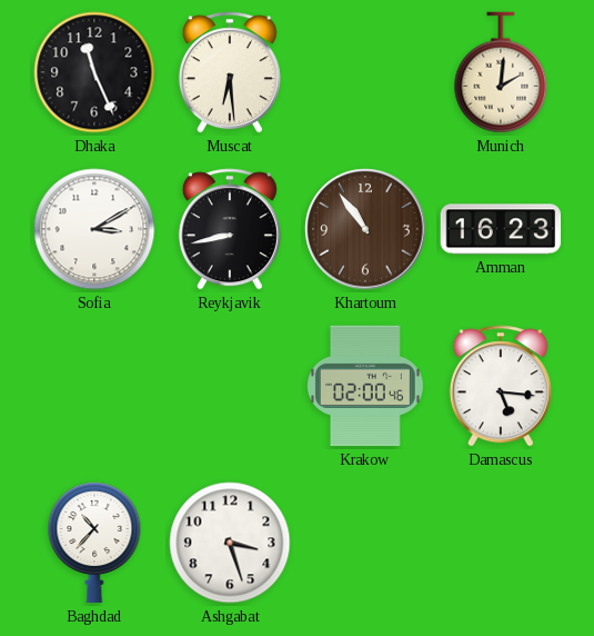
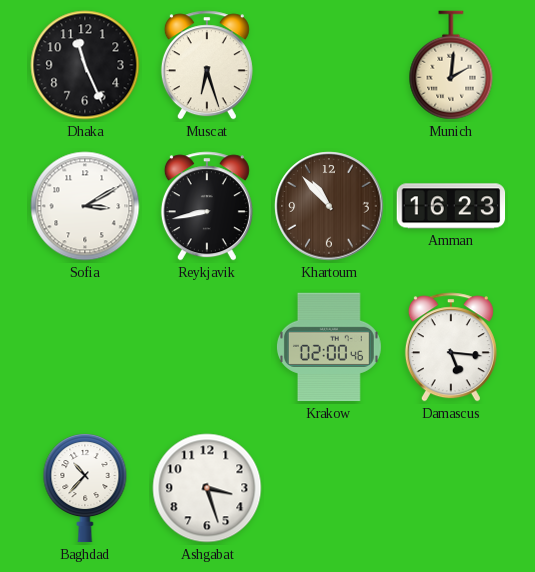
Muscat: 6:29 -> 6:27
Khartoum: 10:54 -> 10:53
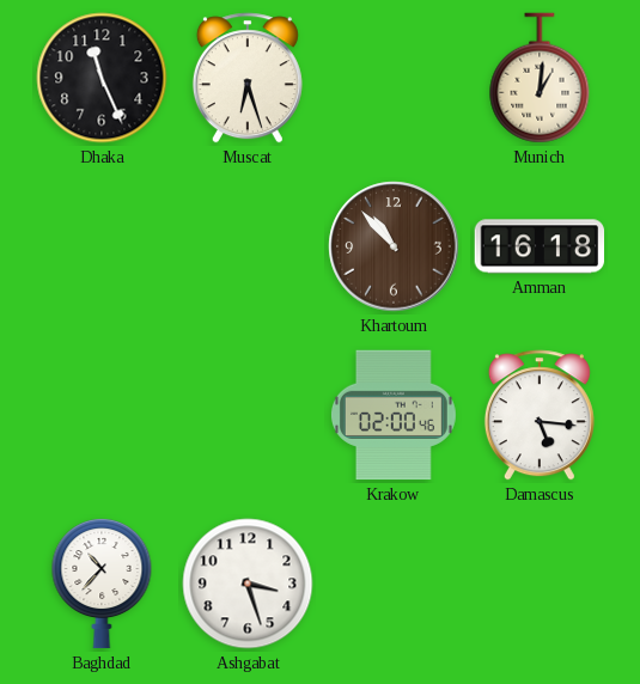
Munich: 2:01 -> 1:01
Sofia: 3:10 -> none
Reykjavik: 8:43 -> none
Amman: 16:23 -> 16:18
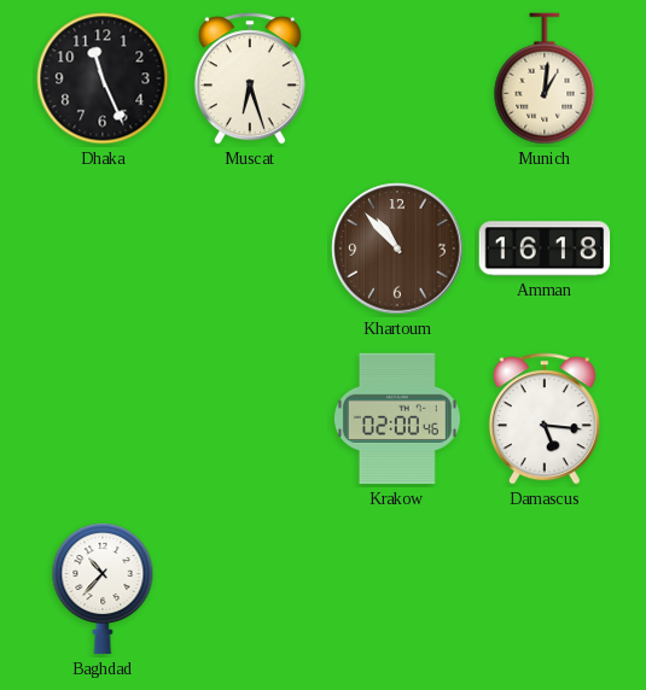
Ashgabat: 3:27 -> none
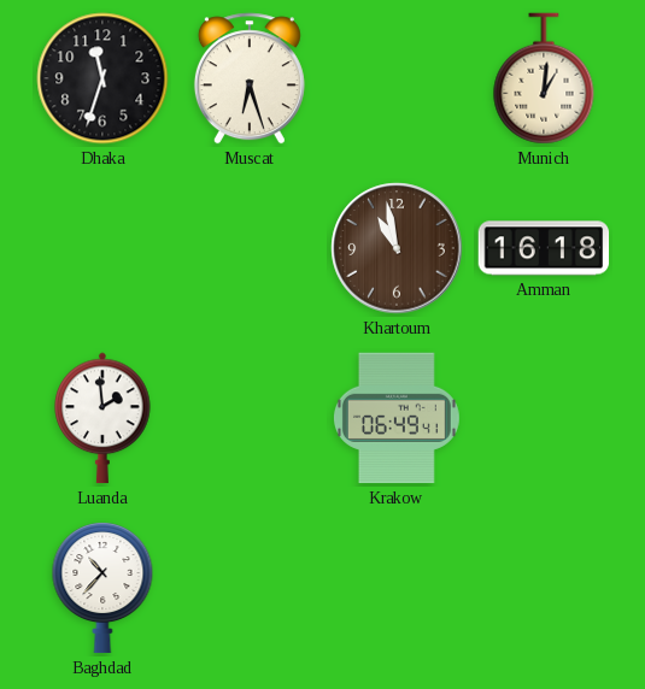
Dhaka: 11:26 -> 11:33
Khartoum: 10:53 -> 10:58
Luanda: none -> 1:59
Krakow: 02:00 -> 06:49
Damascus: 5:16 -> none
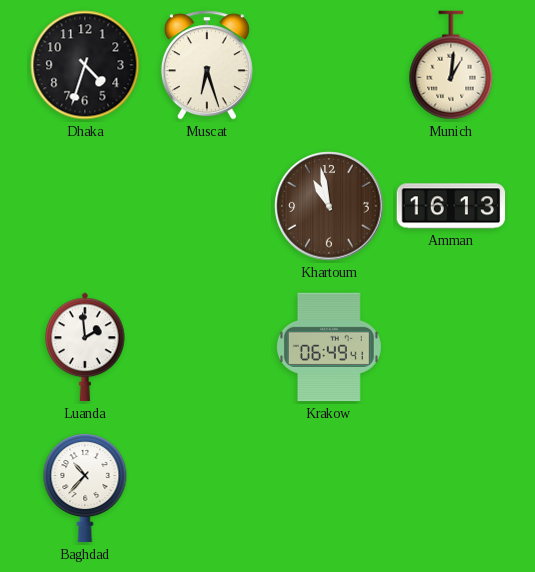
Dhaka: 11:33 -> 4:33
Amman: 16:18 -> 16:13
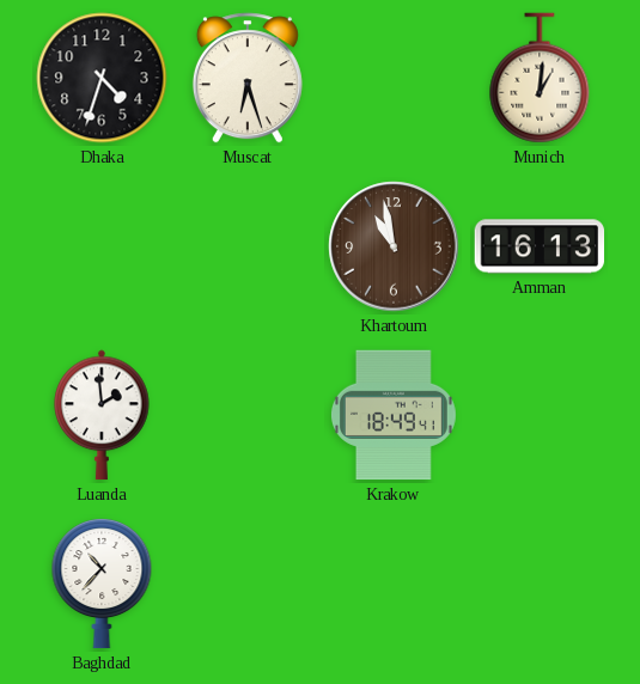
Krakow: 06:49 -> 18:49
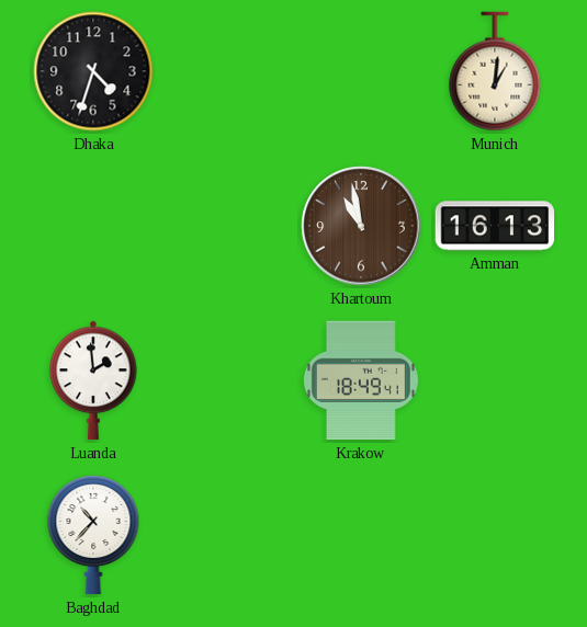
Muscat: 6:27 -> none
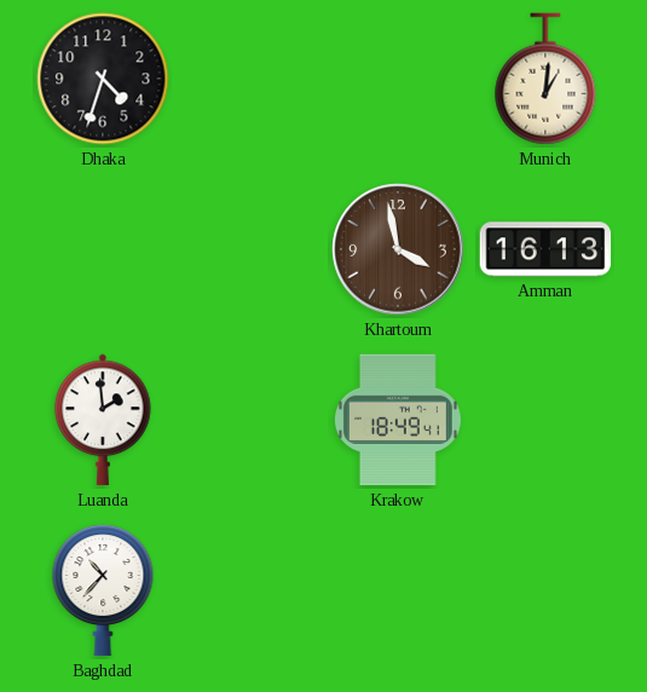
Khartoum: 10:58 -> 3:58
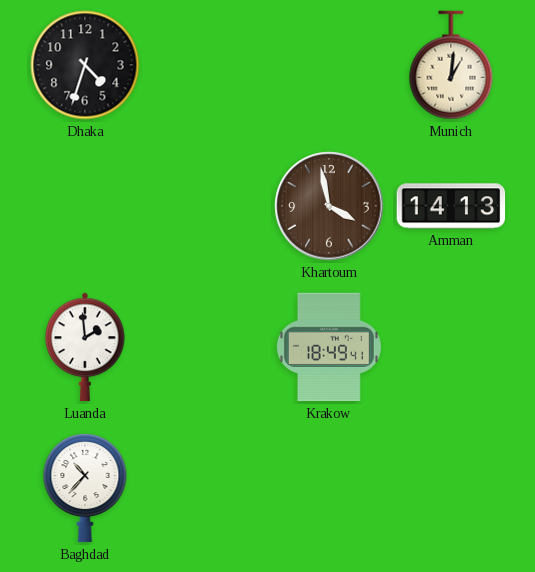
Amman: 16:13 -> 14:13
